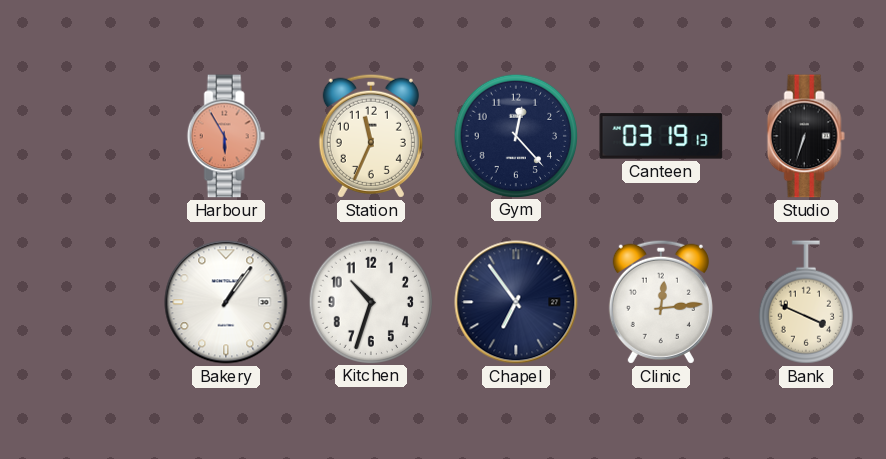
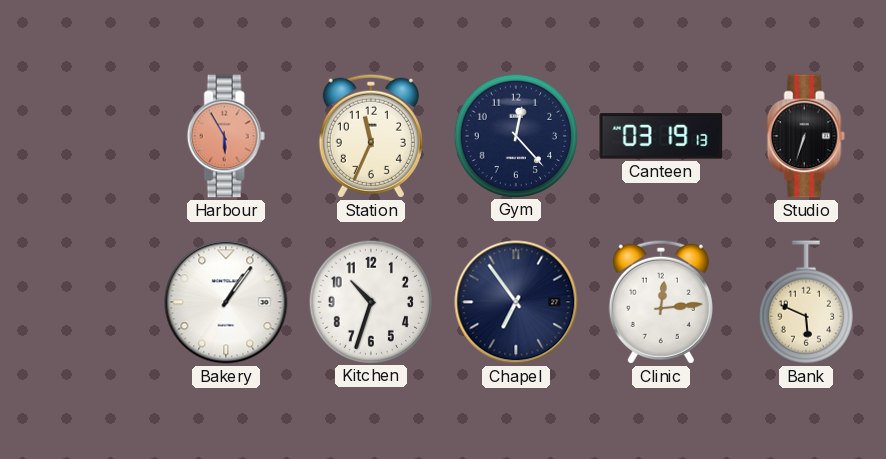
Bank: 3:49 -> 5:49
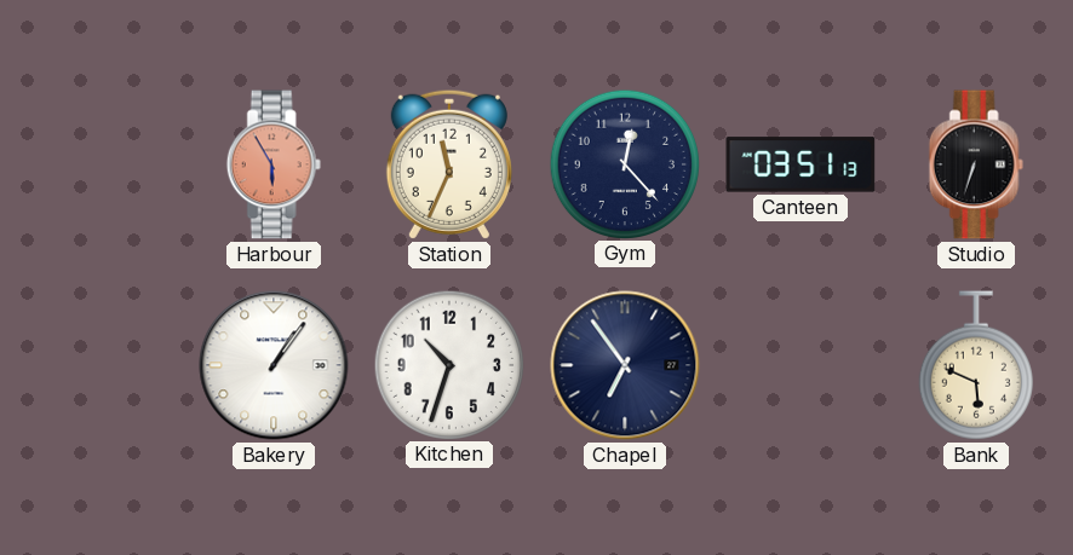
Canteen: 03:19 -> 03:51
Clinic: 12:14 -> none
